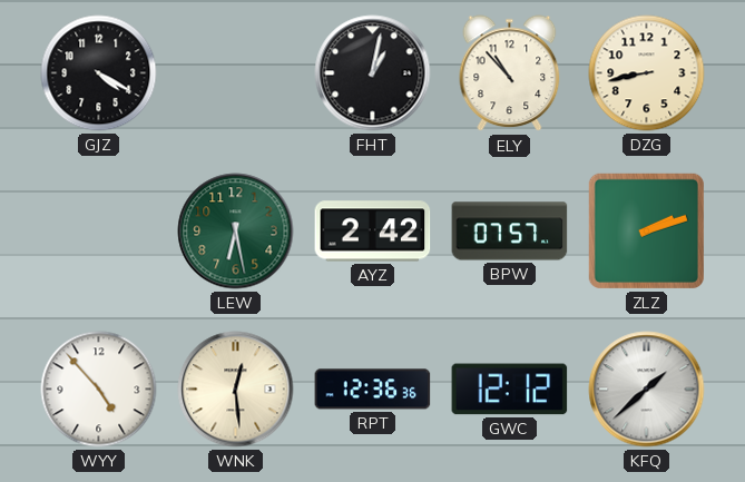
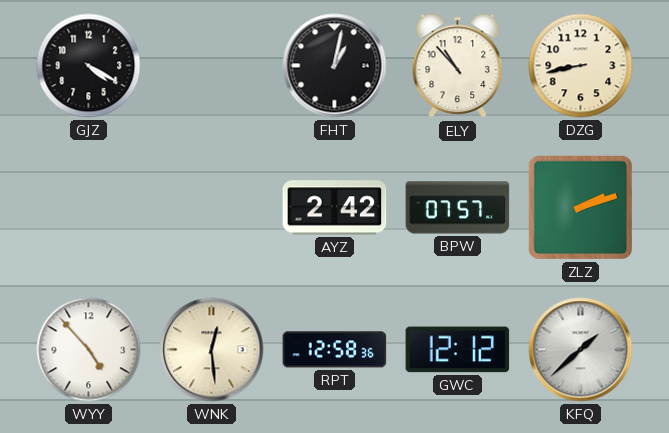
LEW: 6:28 -> none
RPT: 12:36 -> 12:58
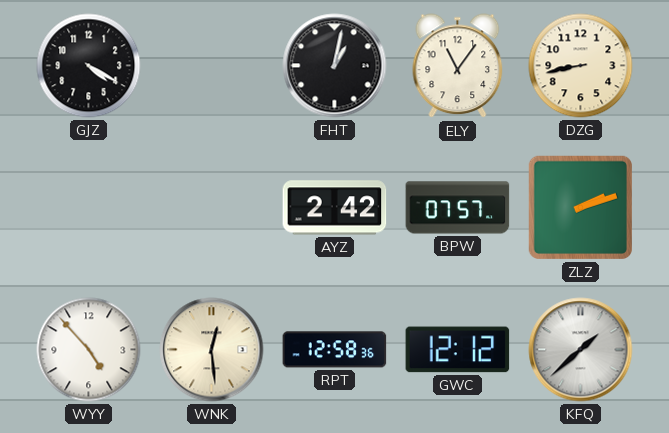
ELY: 10:53 -> 11:06
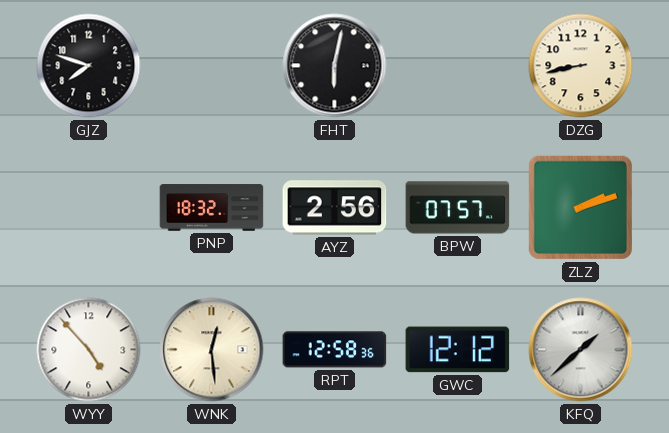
GJZ: 4:20 -> 7:48
FHT: 1:02 -> 6:02
ELY: 11:06 -> none
PNP: none -> 18:32
AYZ: 2:42 -> 2:56
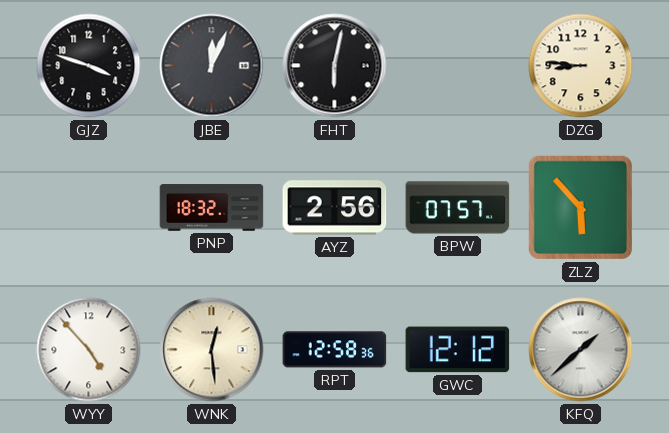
GJZ: 7:48 -> 3:48
JBE: none -> 12:04
DZG: 8:43 -> 8:46
ZLZ: 2:12 -> 5:53
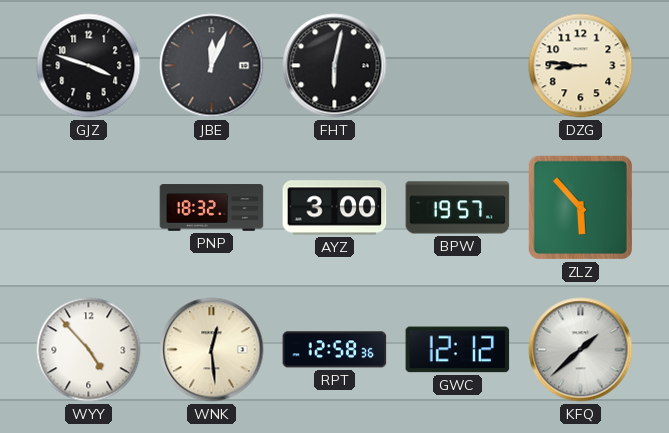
AYZ: 2:56 -> 3:00
BPW: 07:57 -> 19:57
